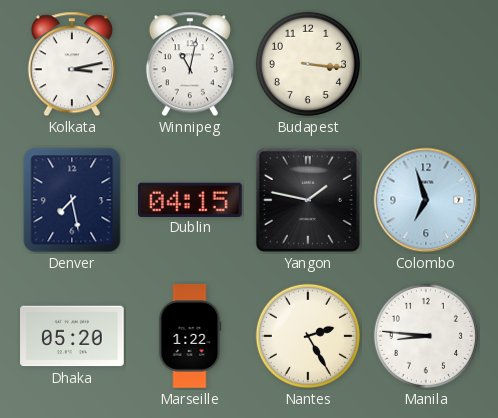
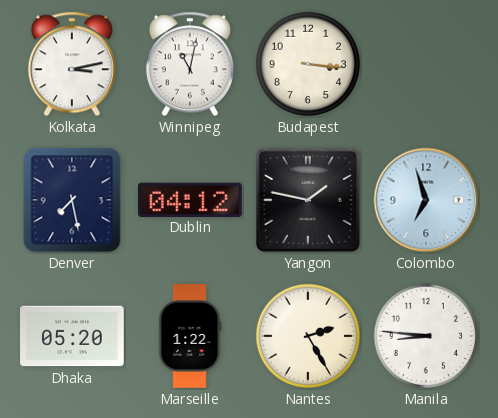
Dublin: 04:15 -> 04:12
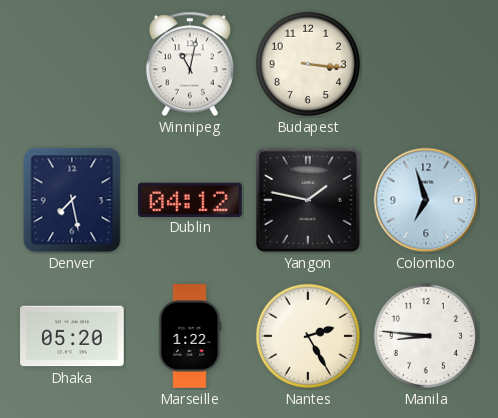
Kolkata: 3:13 -> none
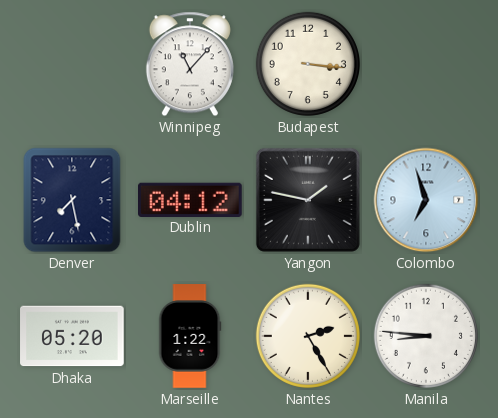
Winnipeg: 11:02 -> 11:07
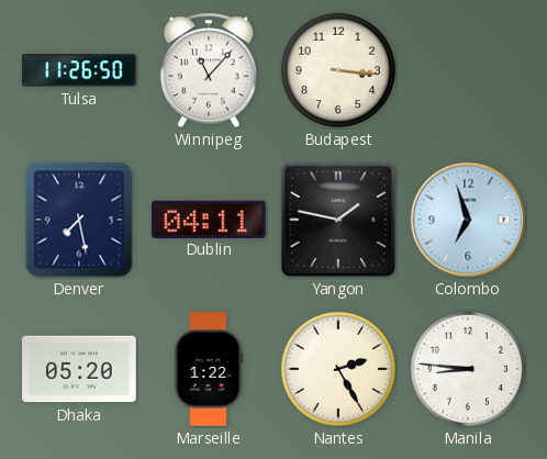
Tulsa: none -> 11:26
Dublin: 04:12 -> 04:11
